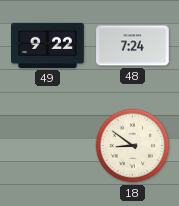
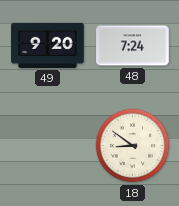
49: 9:22 -> 9:20
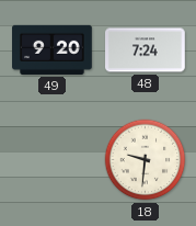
18: 8:51 -> 9:31
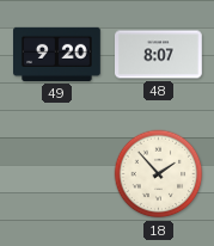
48: 7:24 -> 8:07
18: 9:31 -> 1:53
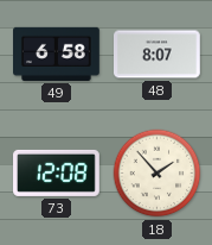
49: 9:20 -> 6:58
73: none -> 12:08
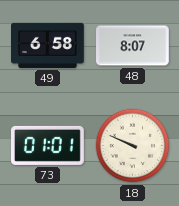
73: 12:08 -> 01:01
18: 1:53 -> 9:49
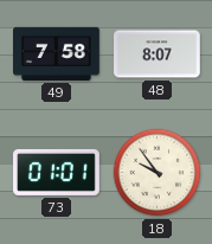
49: 6:58 -> 7:58
18: 9:49 -> 9:54
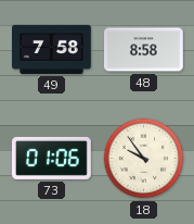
48: 8:07 -> 8:58
73: 01:01 -> 01:06
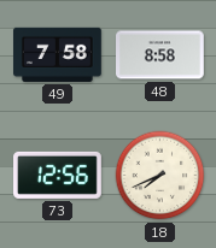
73: 01:06 -> 12:56
18: 9:54 -> 7:41
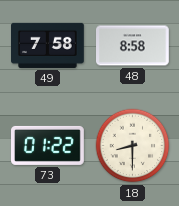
73: 12:56 -> 01:22
18: 7:41 -> 8:30
